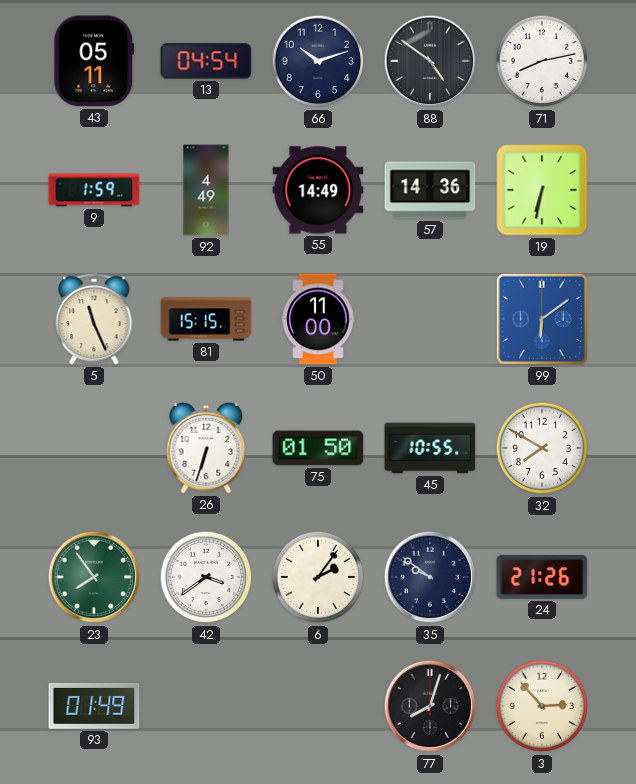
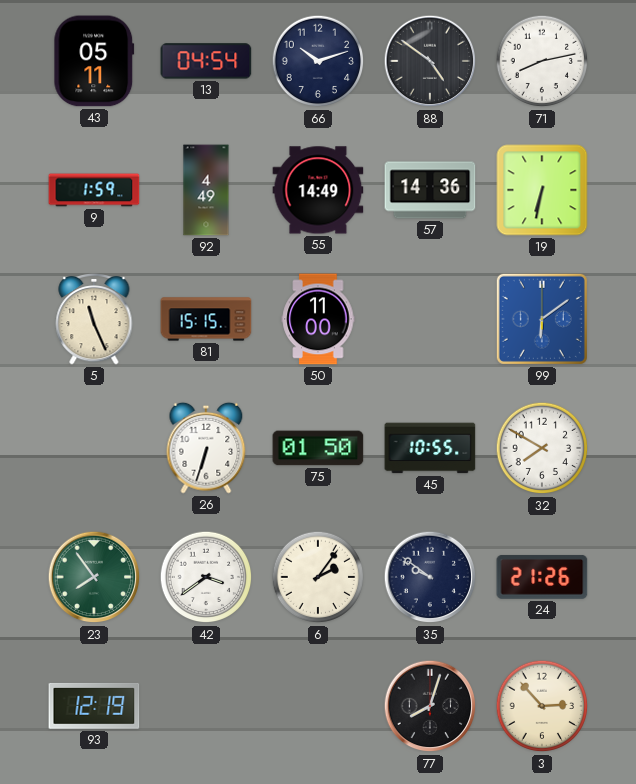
93: 01:49 -> 12:19
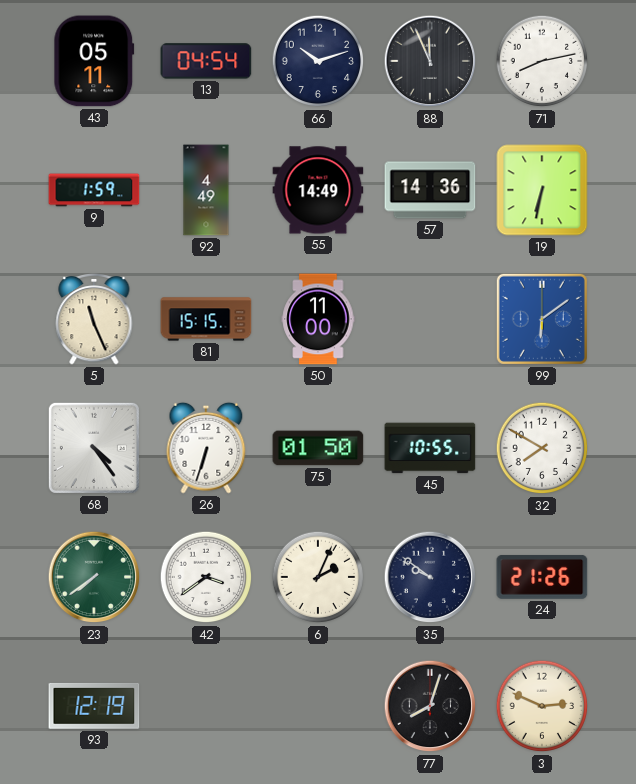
88: 4:51 -> 11:56
68: none -> 4:24
23: 7:54 -> 7:39
6: 2:06 -> 2:04
3: 2:53 -> 2:49
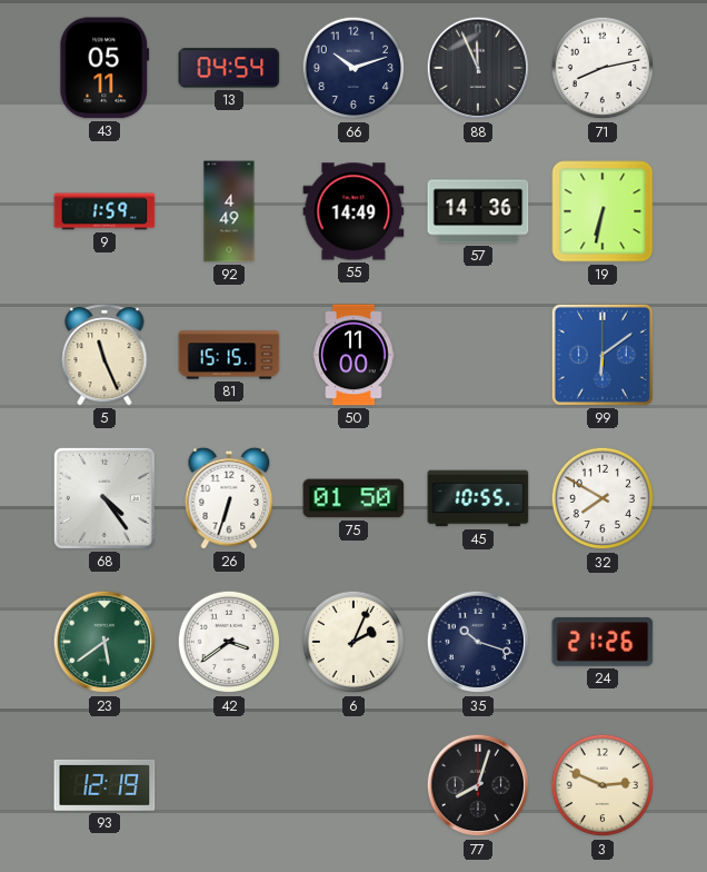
23: 7:39 -> 5:39
35: 9:51 -> 10:18
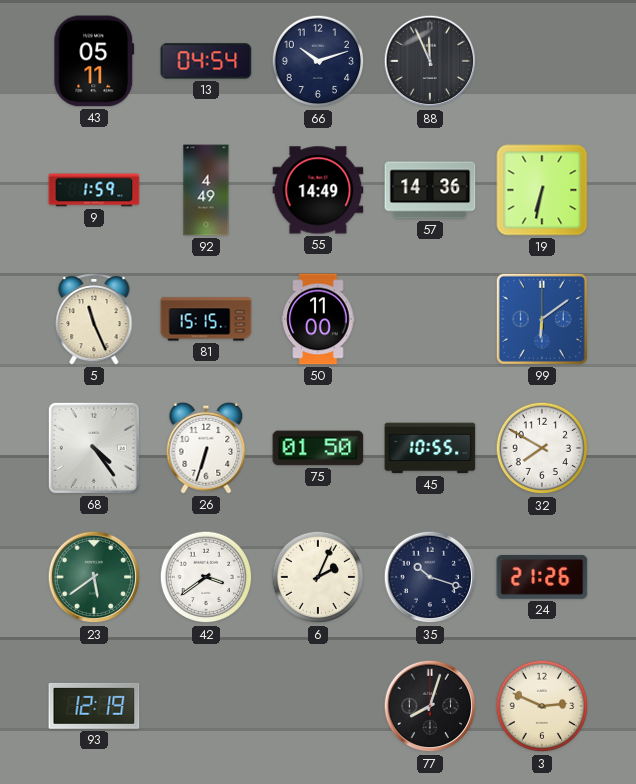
71: 8:13 -> none
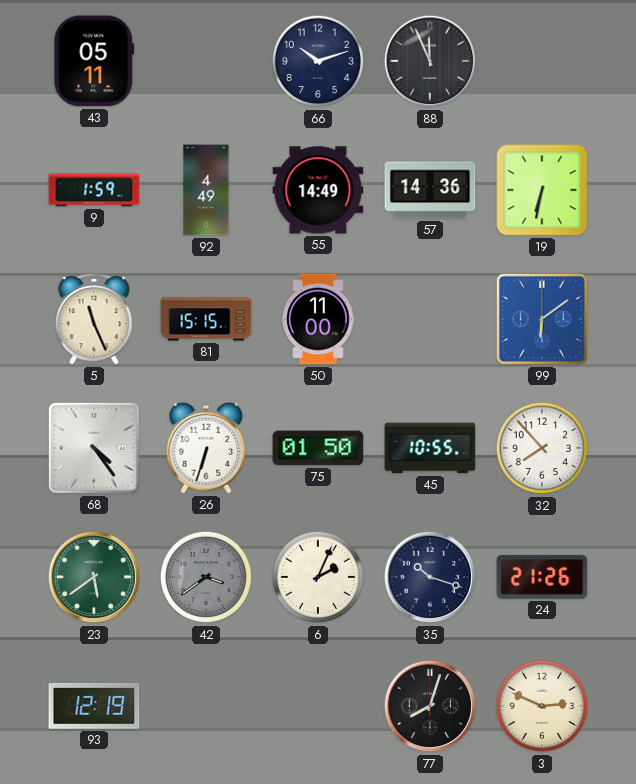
13: 04:54 -> none
32: 7:50 -> 7:53
42 dial: white -> grey
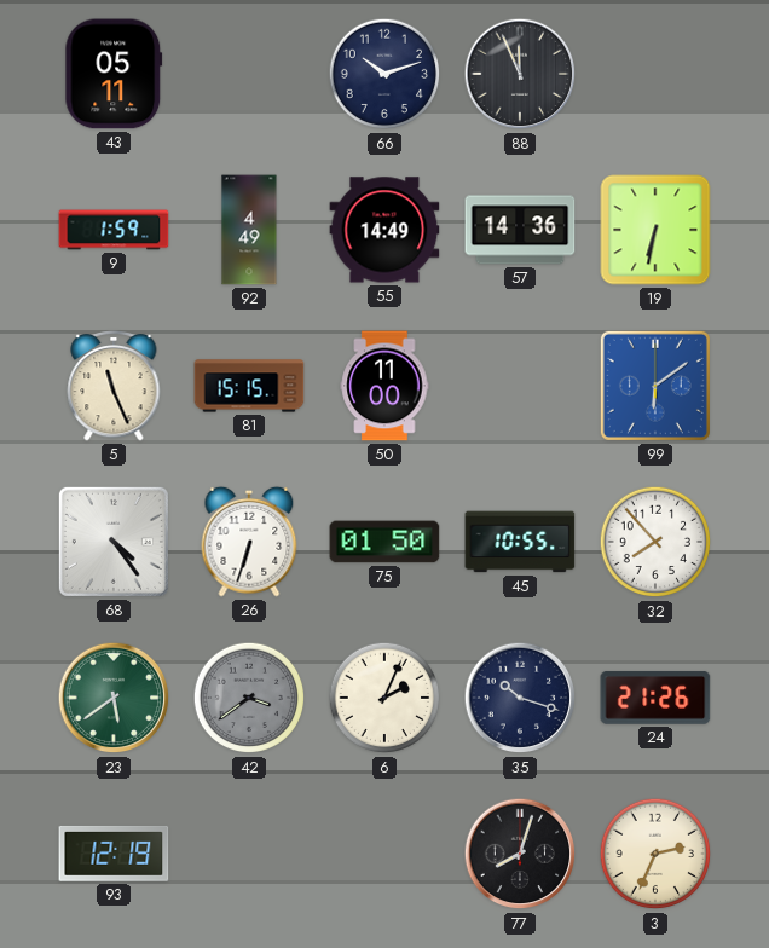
3: 2:49 -> 2:34
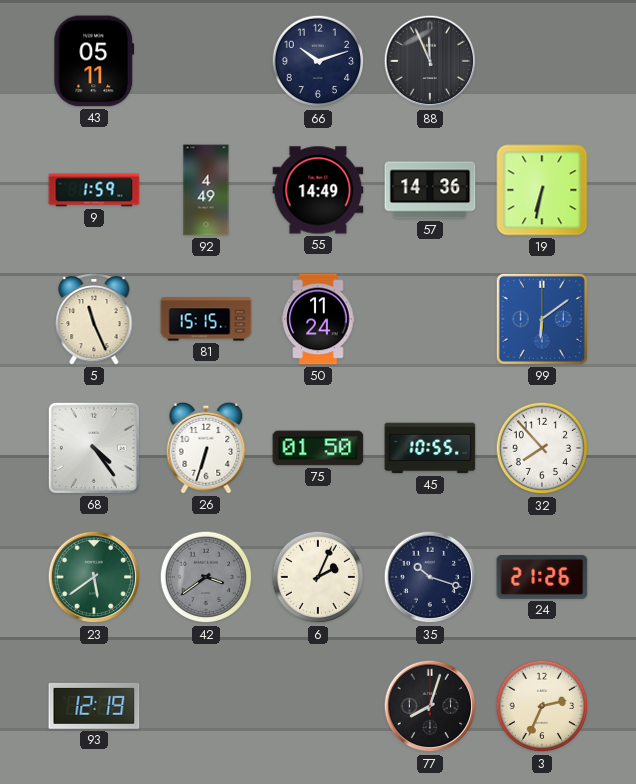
50: 11:00 -> 11:24
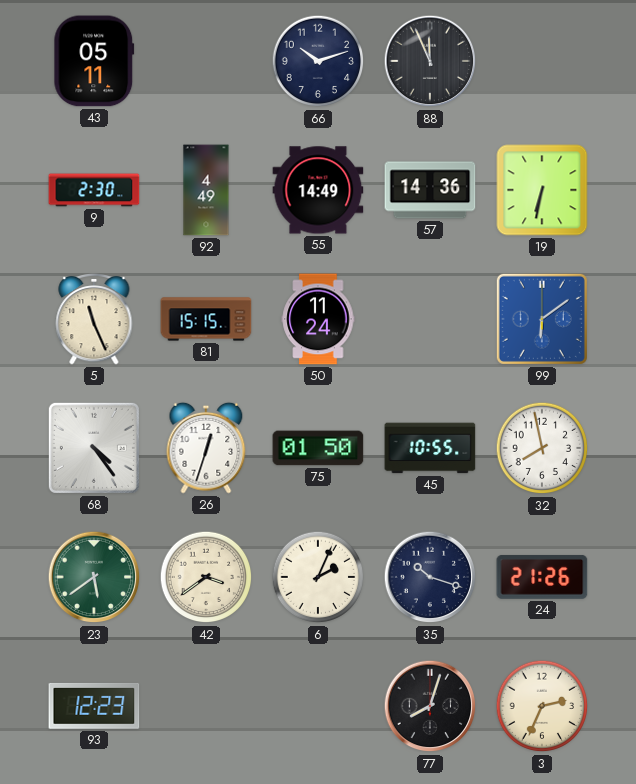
9: 1:59 -> 2:30
26: 6:33 -> 12:33
32: 7:53 -> 7:58
42 dial: grey -> cream
93: 12:19 -> 12:23
